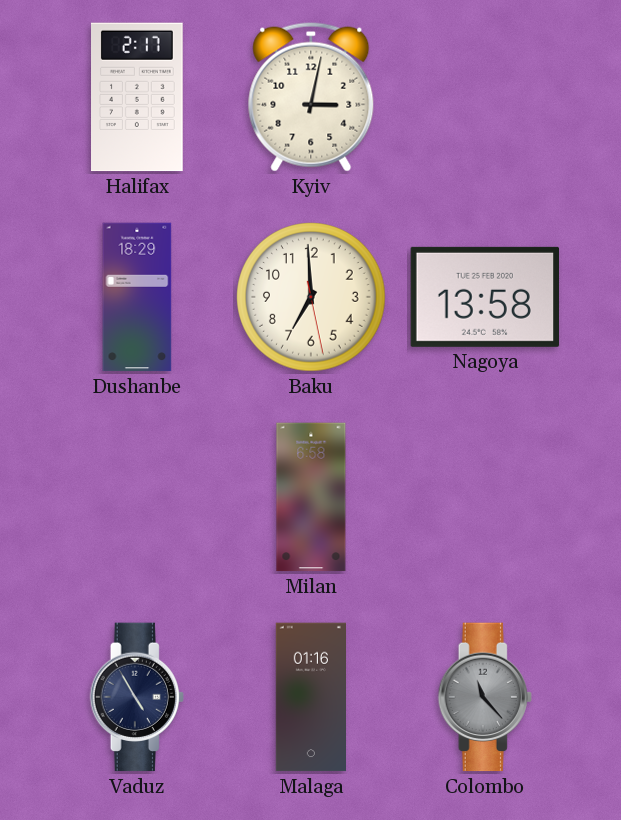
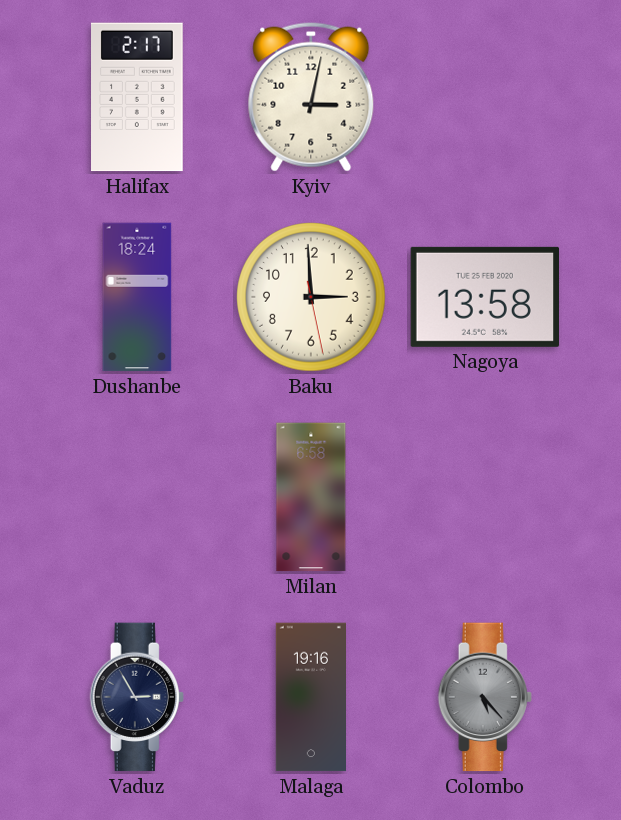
Dushanbe: 18:29 -> 18:24
Baku: 6:59 -> 2:59
Vaduz: 4:55 -> 2:55
Malaga: 01:16 -> 19:16
Colombo: 11:23 -> 5:23
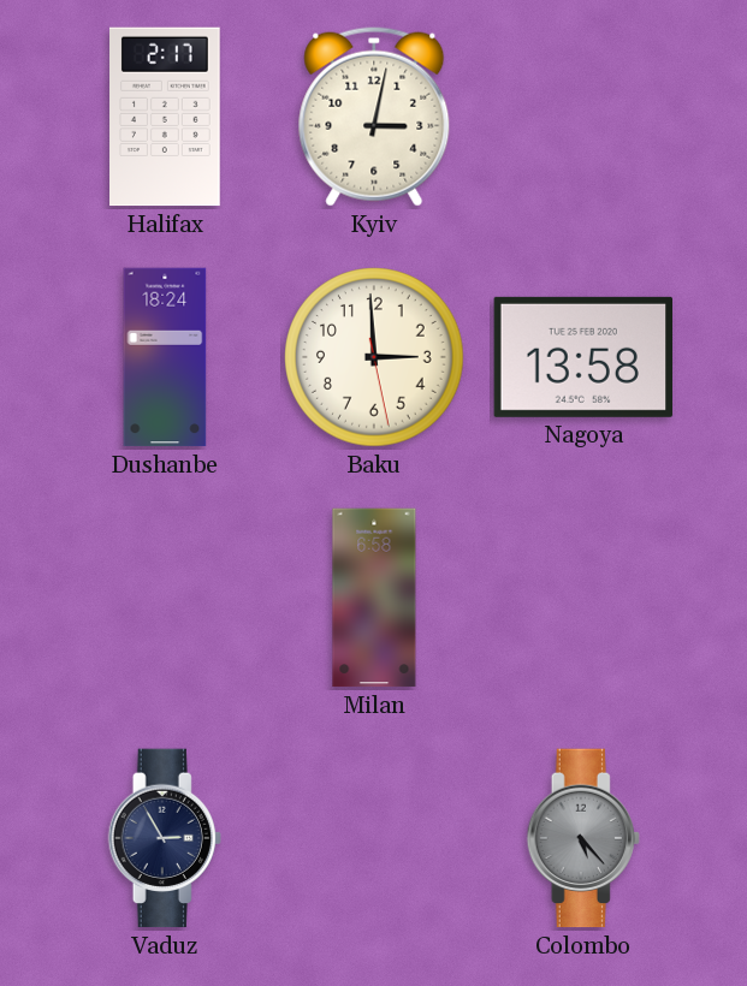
Malaga: 19:16 -> none
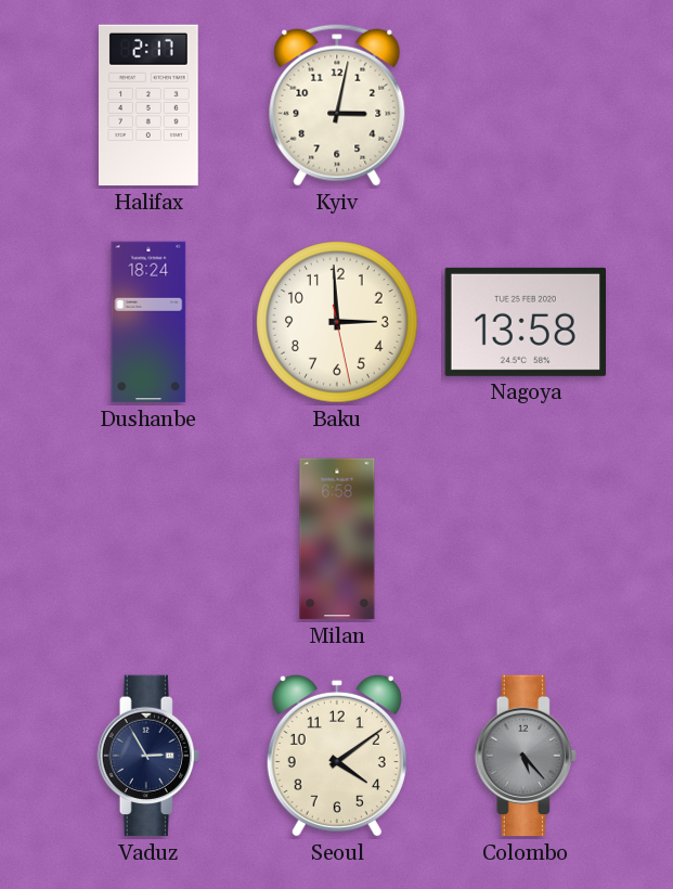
Seoul: none -> 4:09
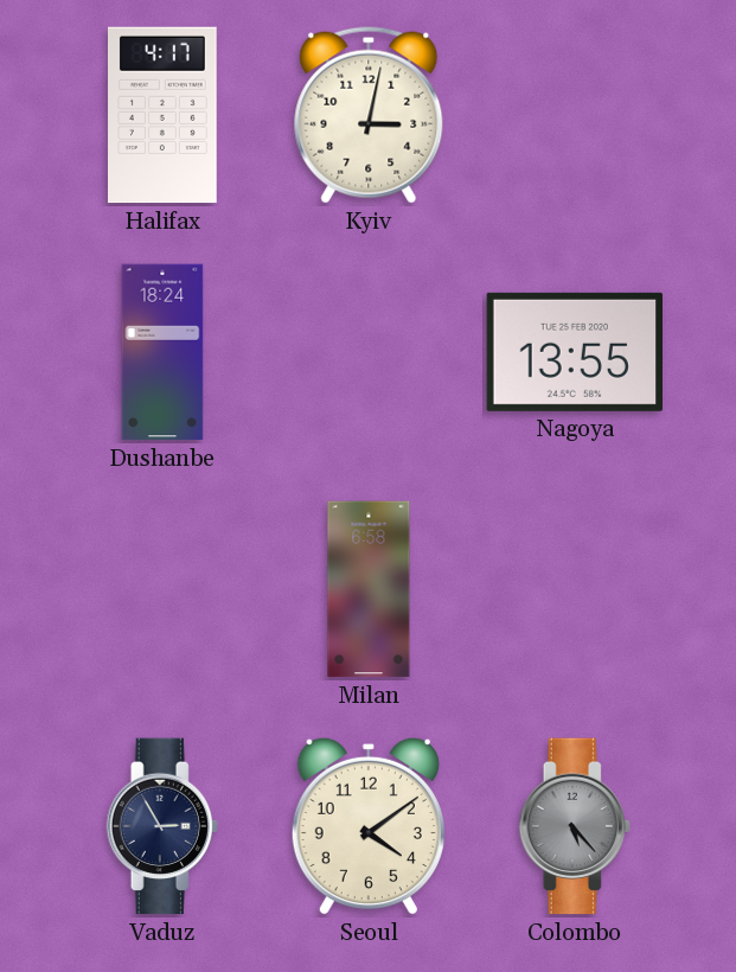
Halifax: 2:17 -> 4:17
Baku: 2:59 -> none
Nagoya: 13:58 -> 13:55
